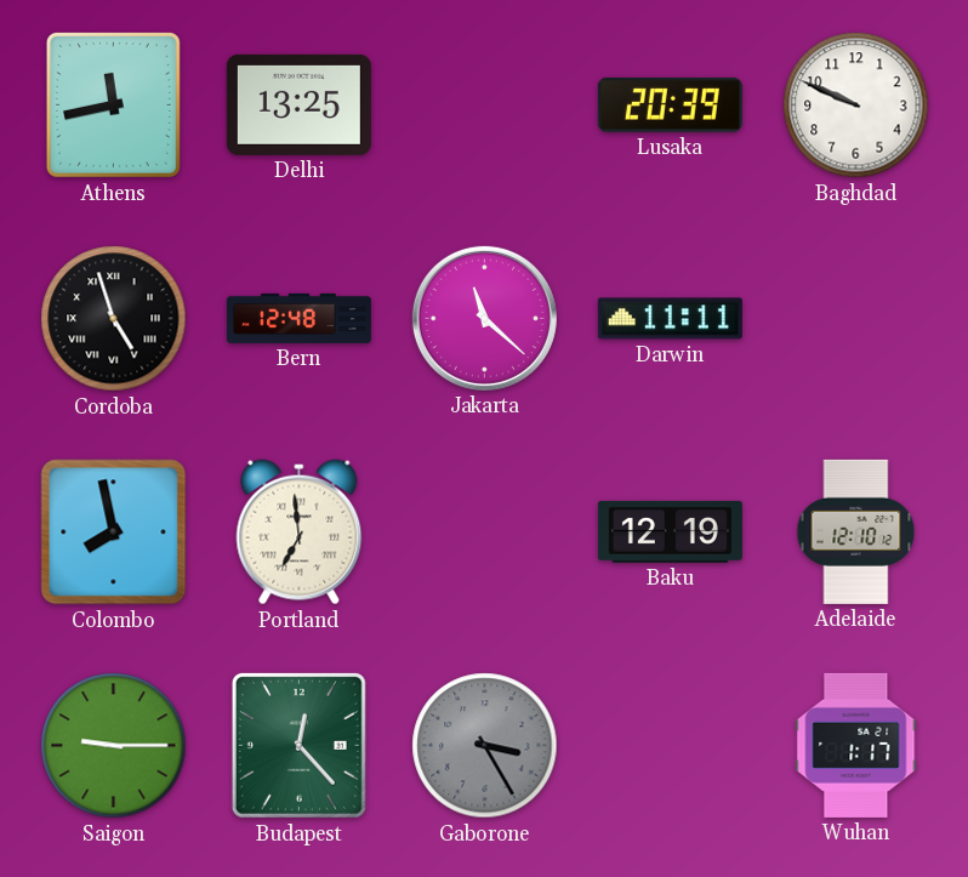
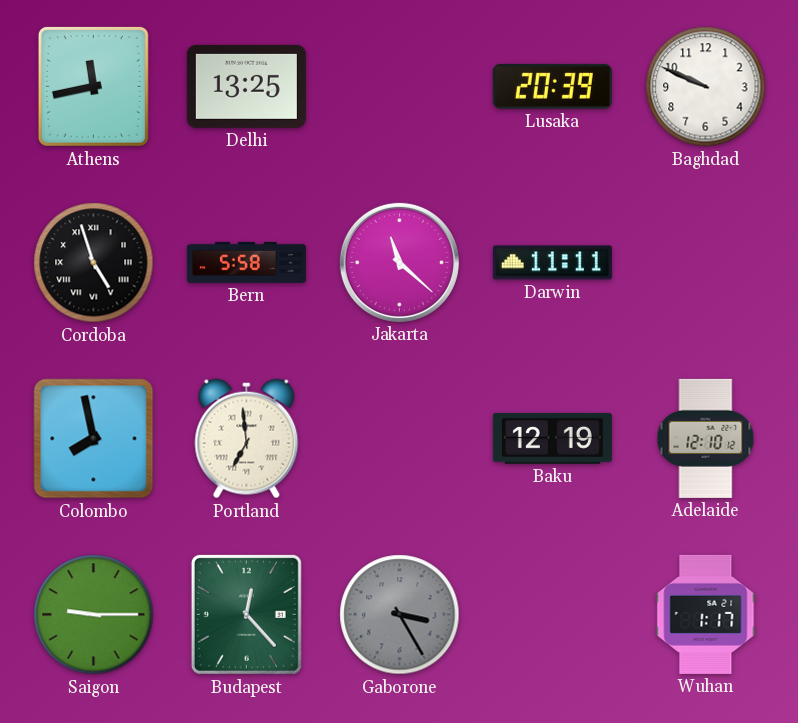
Bern: 12:48 -> 5:58
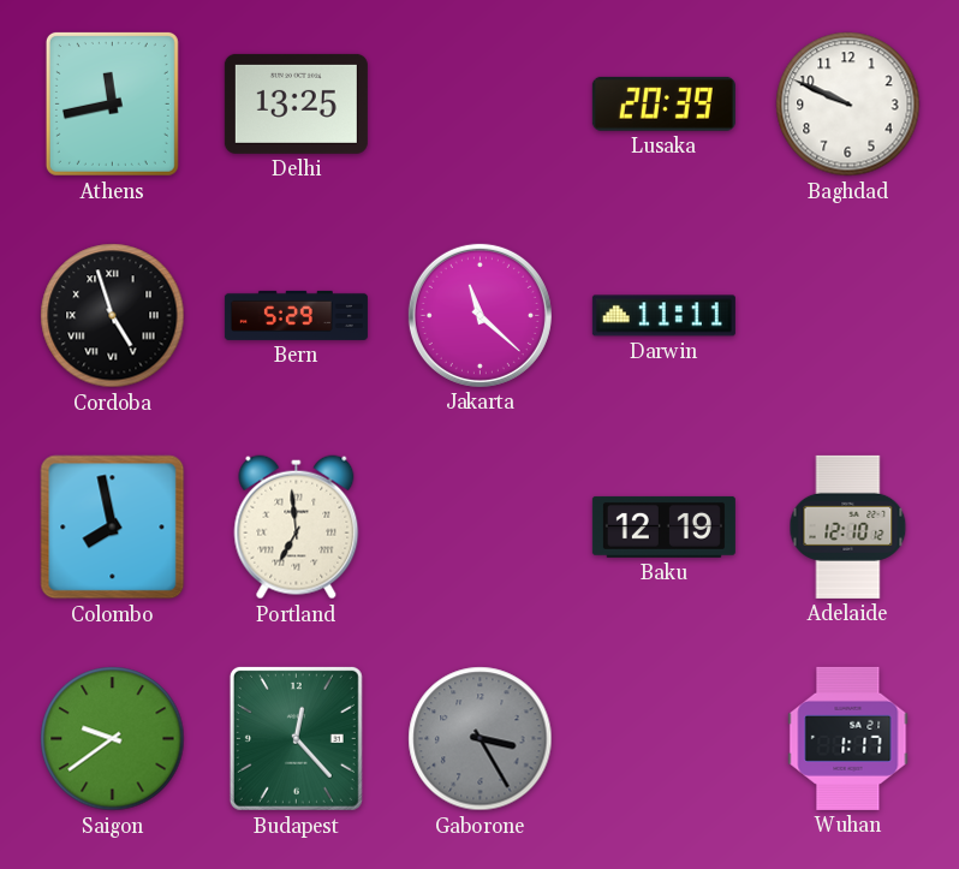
Bern: 5:58 -> 5:29
Saigon: 9:15 -> 9:39
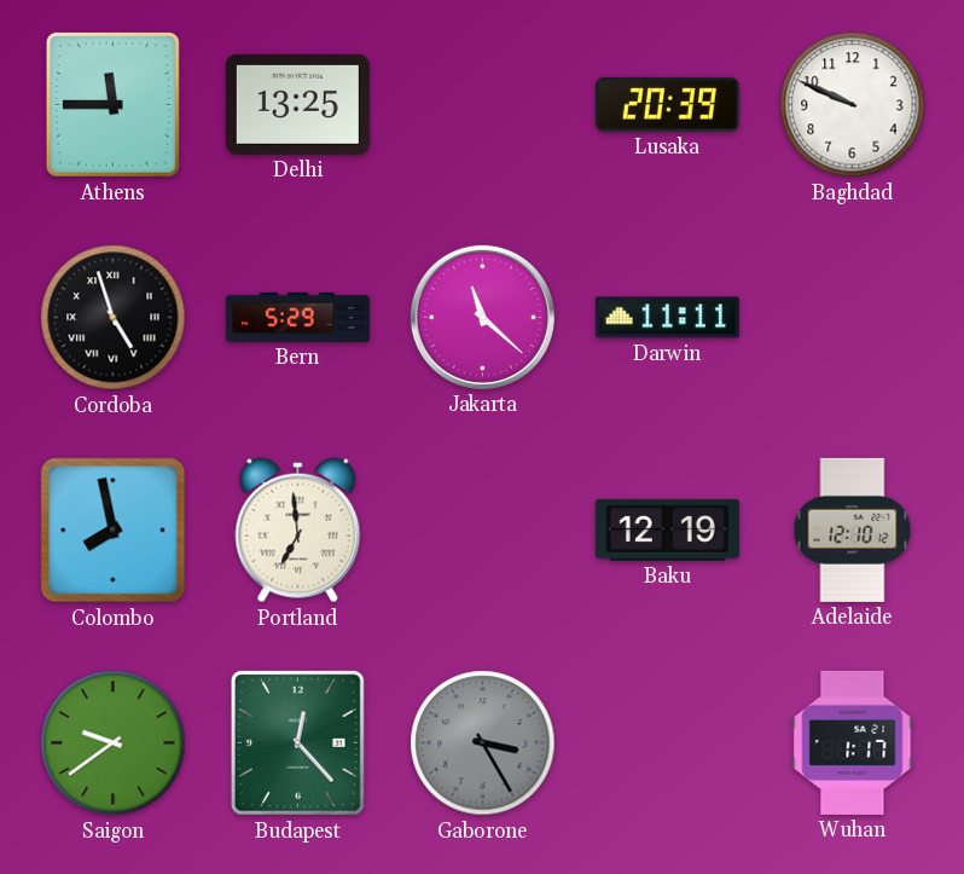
Athens: 11:43 -> 11:45
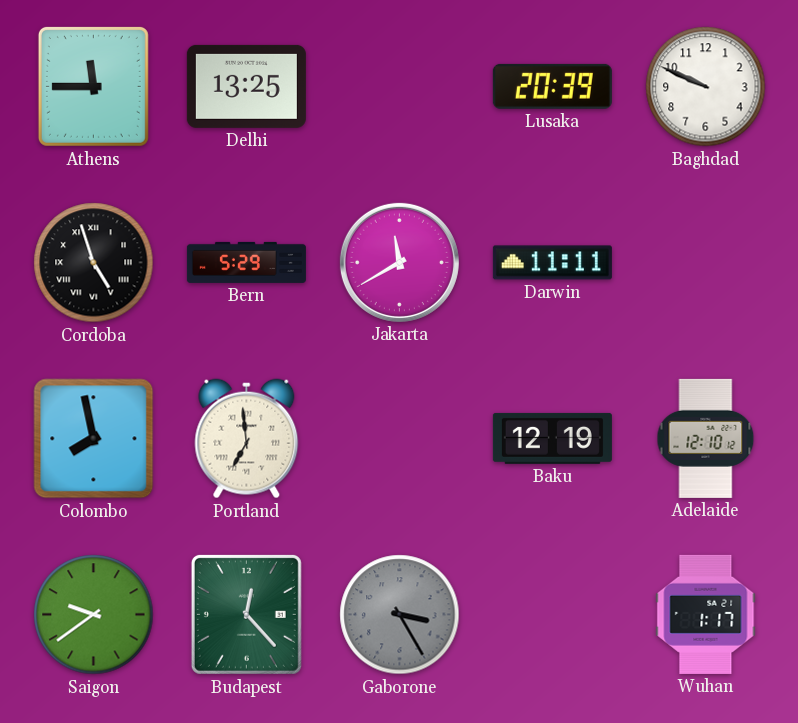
Jakarta: 11:22 -> 11:40
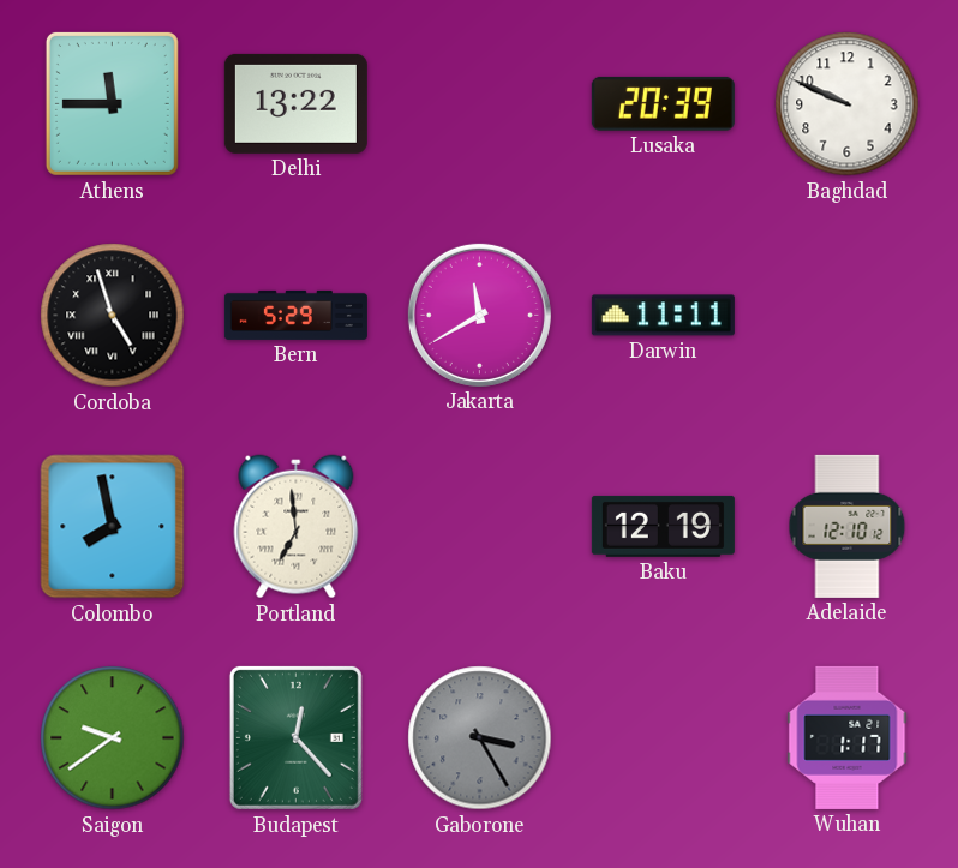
Delhi: 13:25 -> 13:22
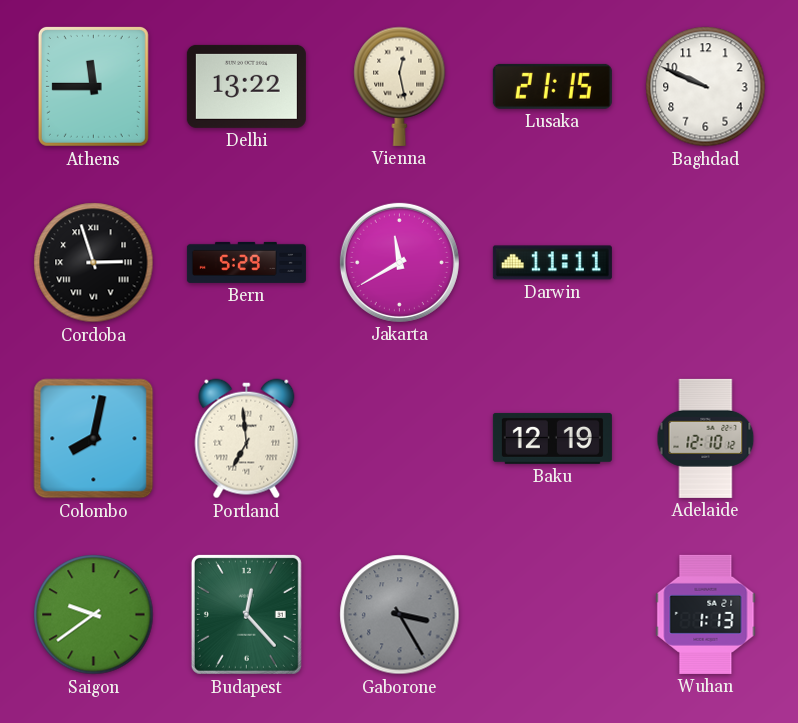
Vienna: none -> 12:28
Lusaka: 20:39 -> 21:15
Cordoba: 4:57 -> 2:57
Colombo: 7:58 -> 8:02
Wuhan: 1:17 -> 1:13
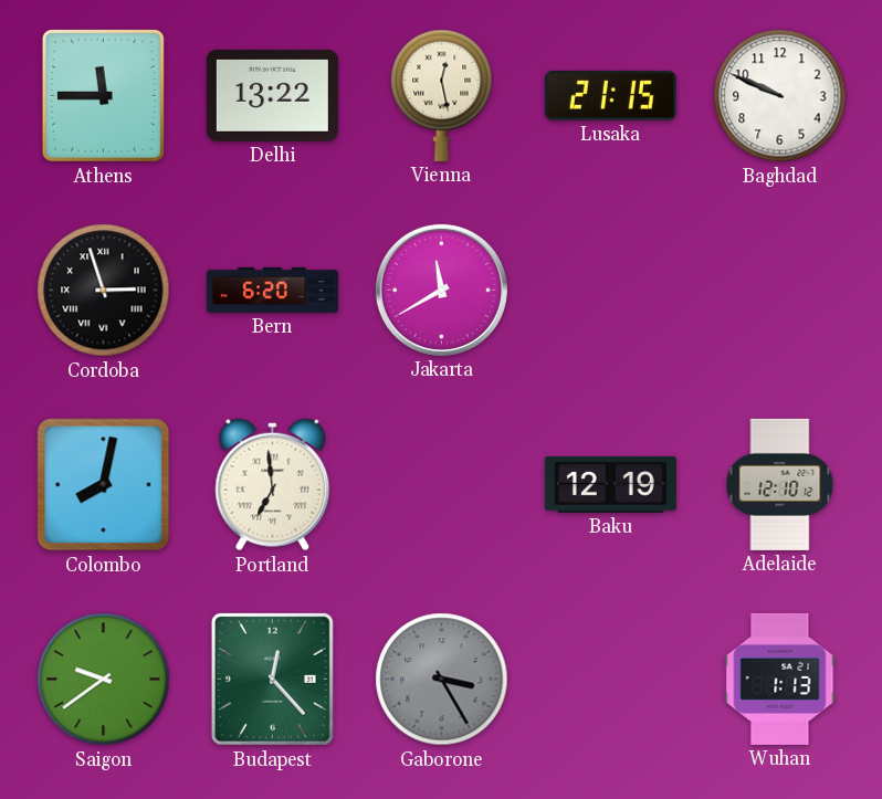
Bern: 5:29 -> 6:20
Darwin: 11:11 -> none
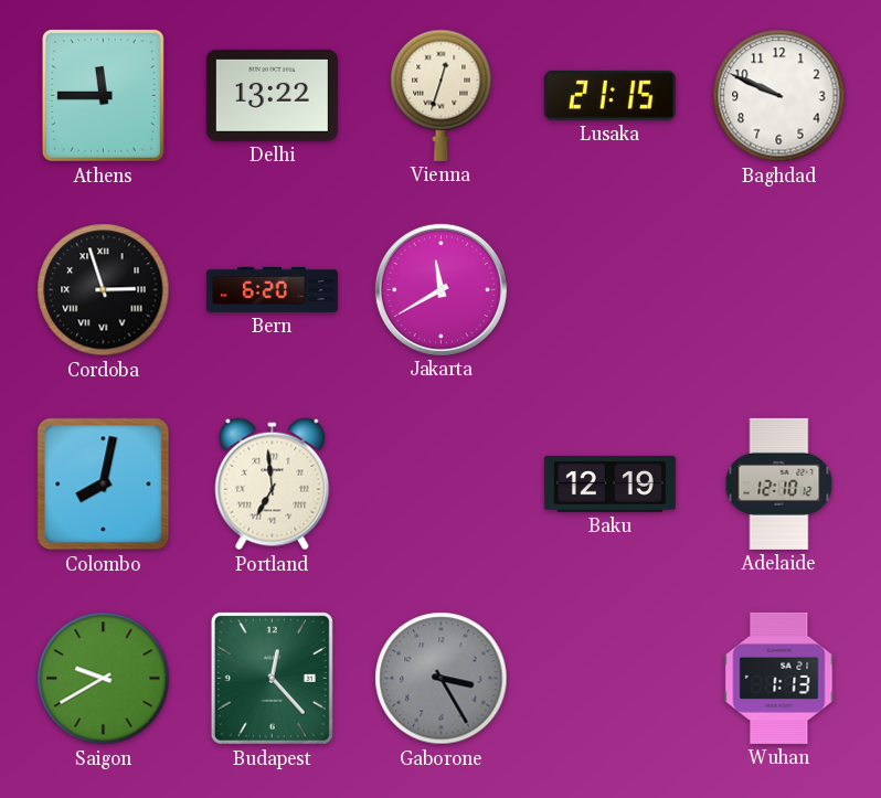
Vienna: 12:28 -> 12:33
Saigon: 9:39 -> 9:40
